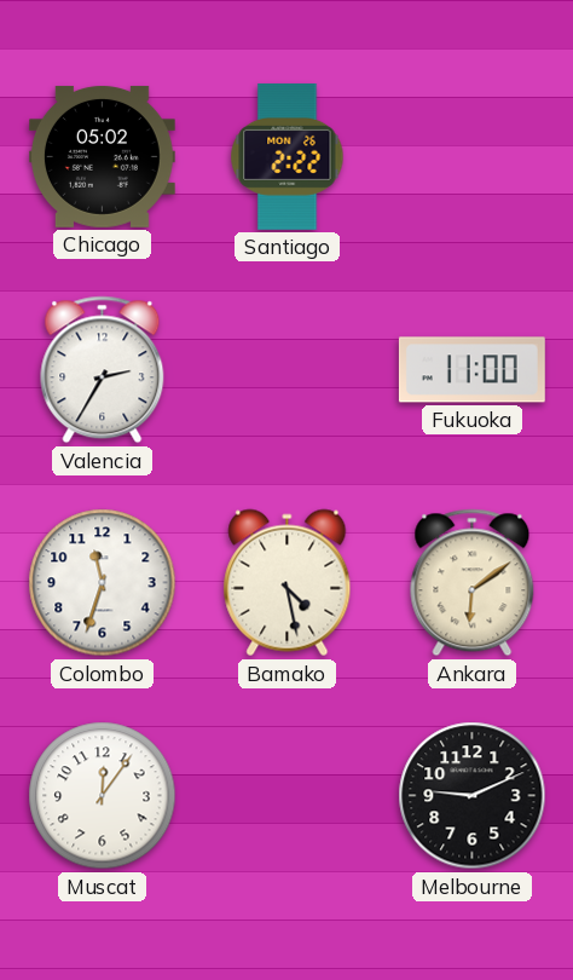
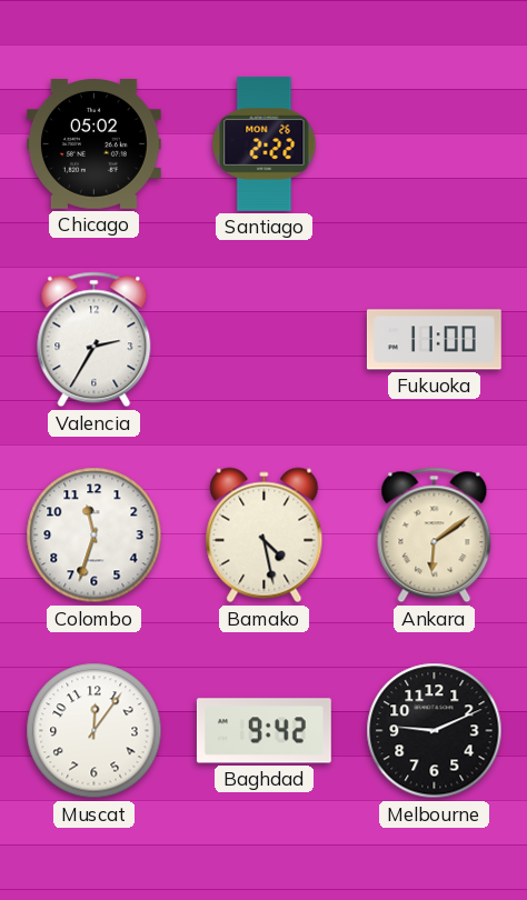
Baghdad: none -> 9:42
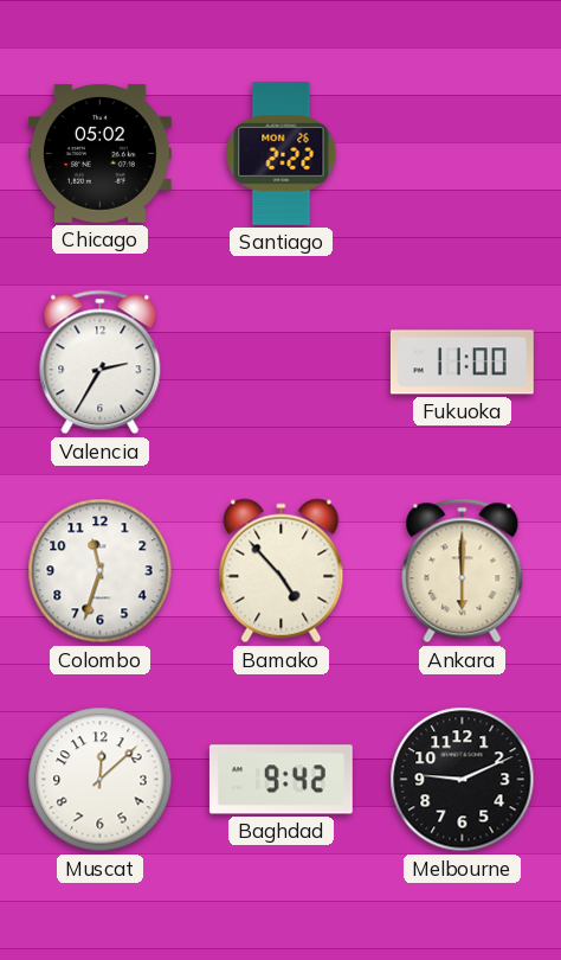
Bamako: 4:28 -> 4:53
Ankara: 6:09 -> 6:00
Muscat: 12:06 -> 12:08
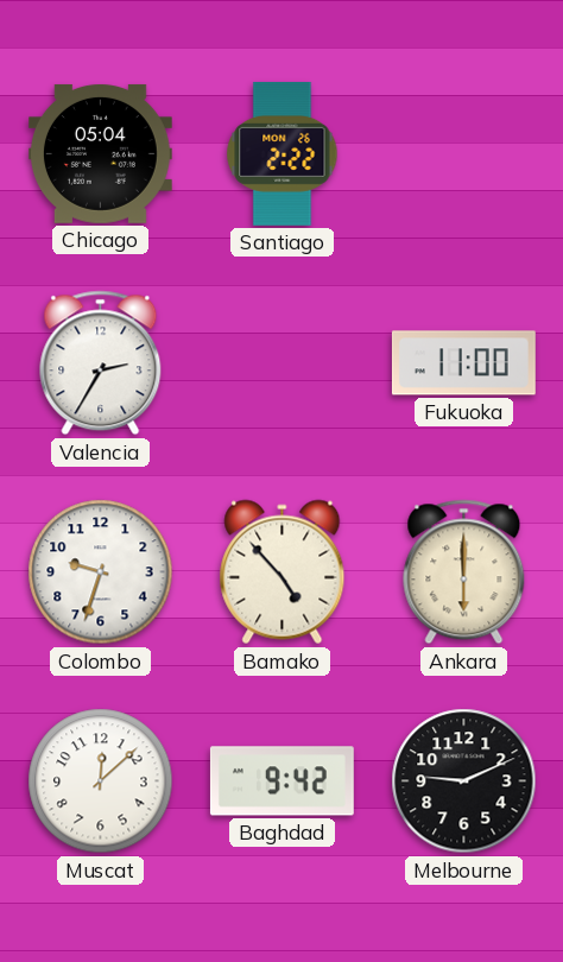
Chicago: 05:02 -> 05:04
Colombo: 11:33 -> 9:33
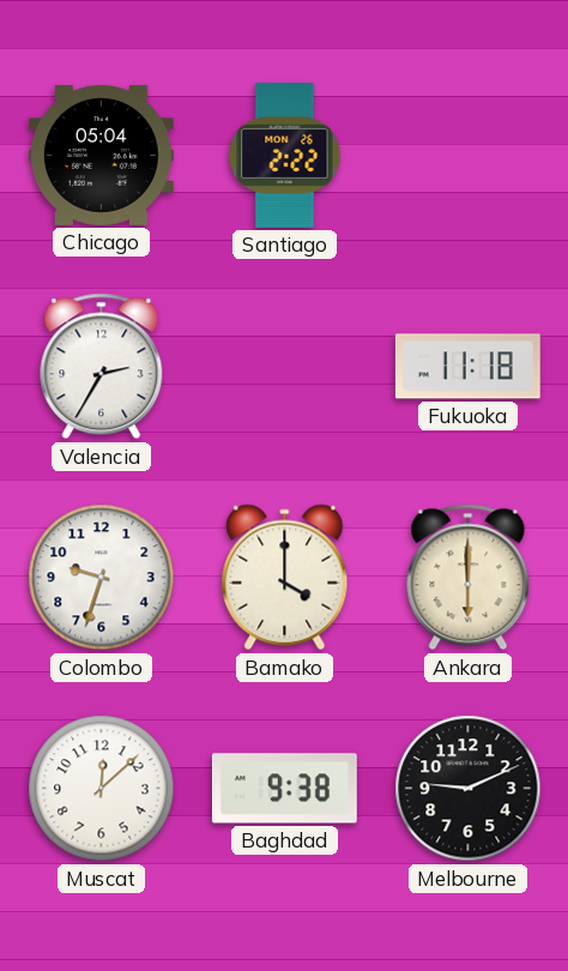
Fukuoka: 11:00 -> 11:18
Bamako: 4:53 -> 4:00
Baghdad: 9:42 -> 9:38
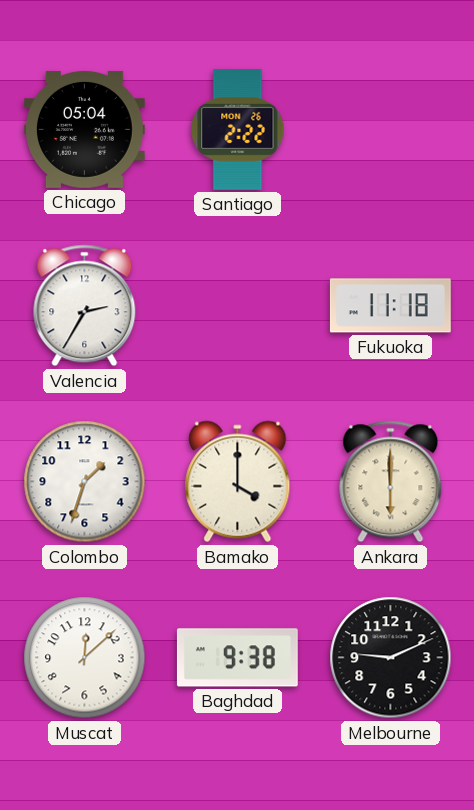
Colombo: 9:33 -> 1:33
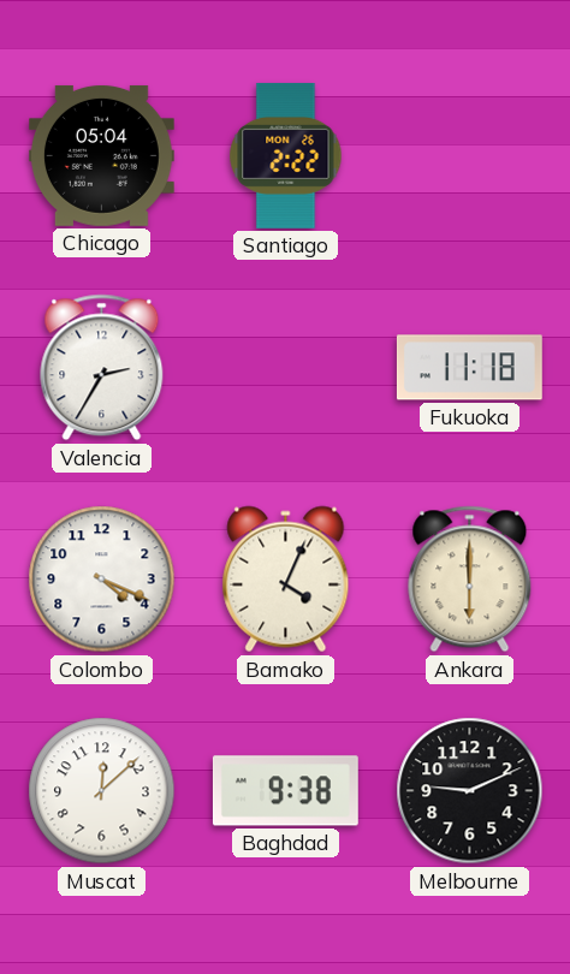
Colombo: 1:33 -> 4:19
Bamako: 4:00 -> 4:04
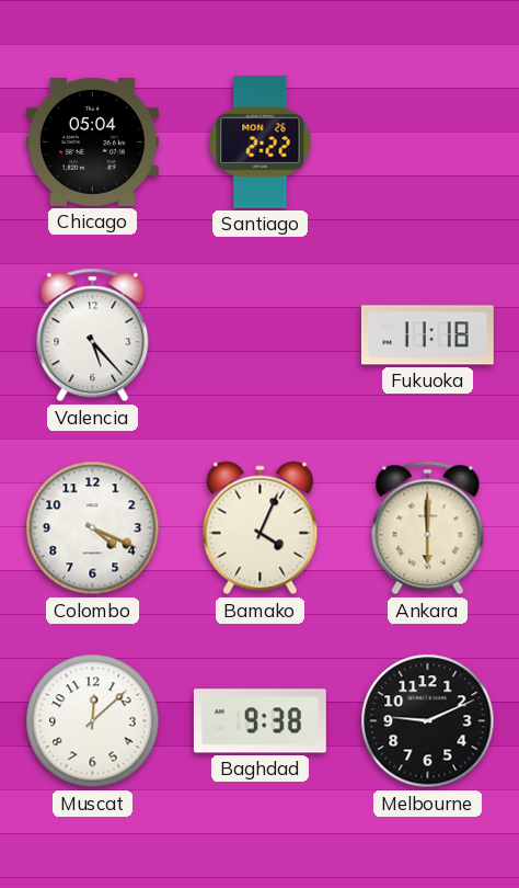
Valencia: 2:35 -> 5:23
